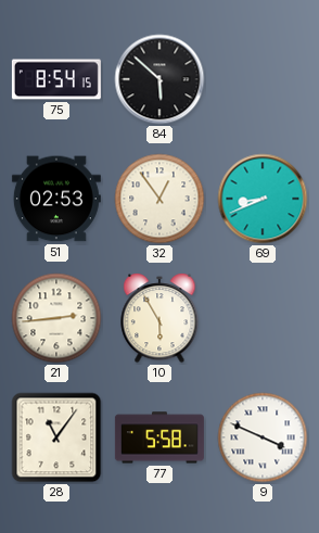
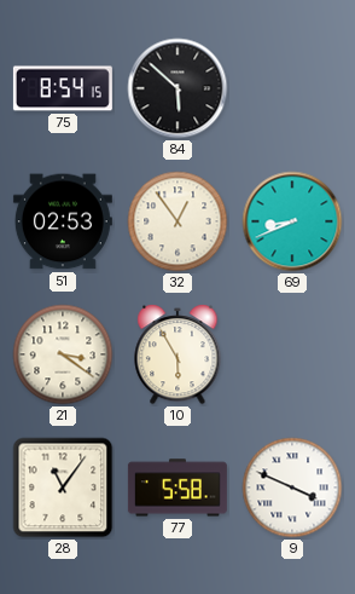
21: 2:44 -> 3:21
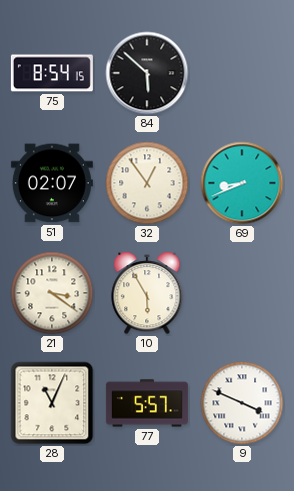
51: 02:53 -> 02:07
28: 11:06 -> 11:04
77: 5:58 -> 5:57
